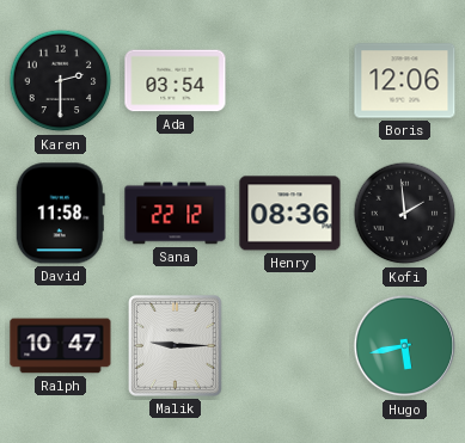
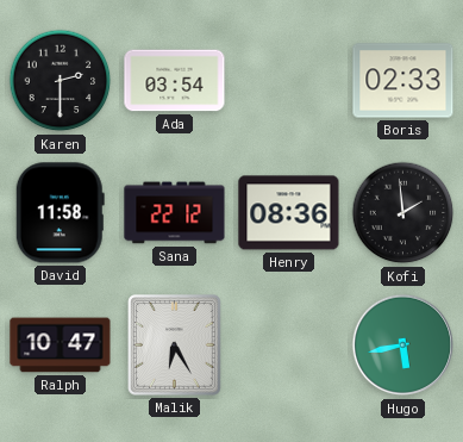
Boris: 12:06 -> 02:33
Malik: 9:15 -> 6:25
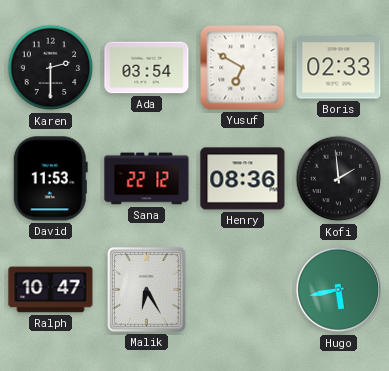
Yusuf: none -> 6:50
David: 11:58 -> 11:53
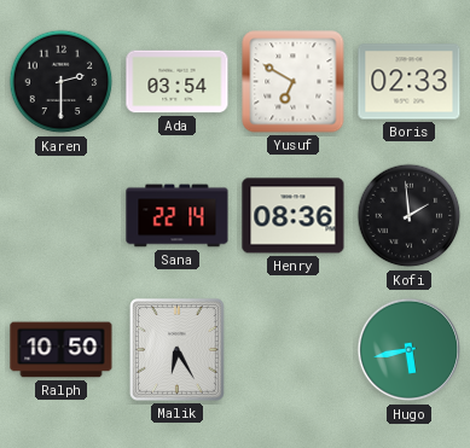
David: 11:53 -> none
Sana: 22:12 -> 22:14
Ralph: 10:47 -> 10:50
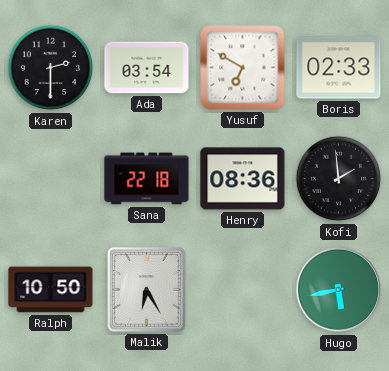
Sana: 22:14 -> 22:18
